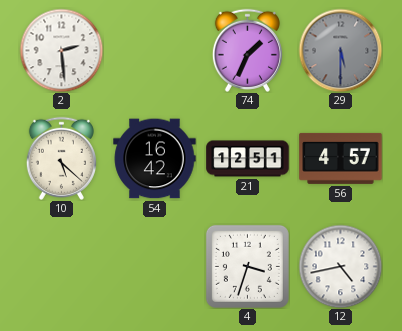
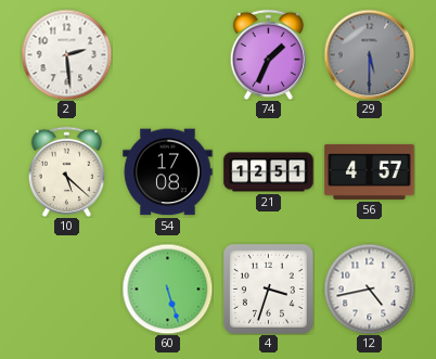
54: 16:42 -> 17:08
60: none -> 5:27
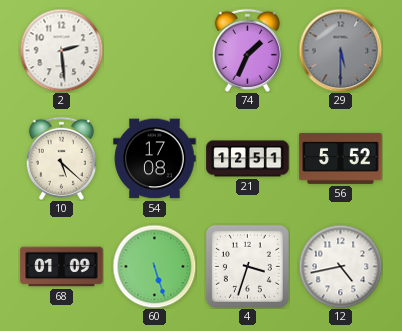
56: 4:57 -> 5:52
68: none -> 01:09
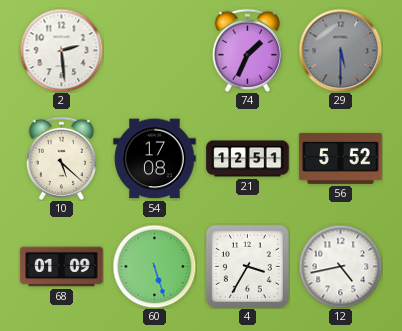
4: 3:33 -> 3:35
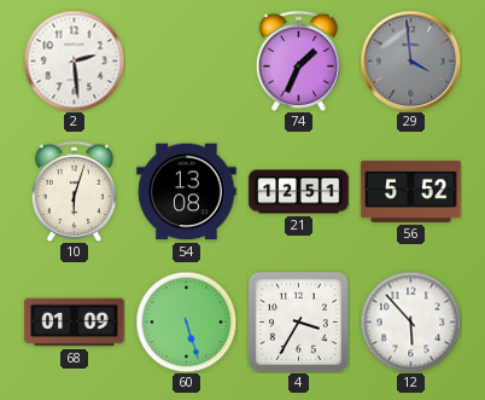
29: 5:30 -> 3:59
10: 5:22 -> 6:03
54: 17:08 -> 13:08
12: 4:43 -> 5:53
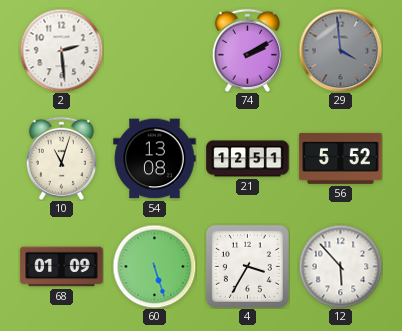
74: 1:34 -> 2:10
10: 6:03 -> 11:03
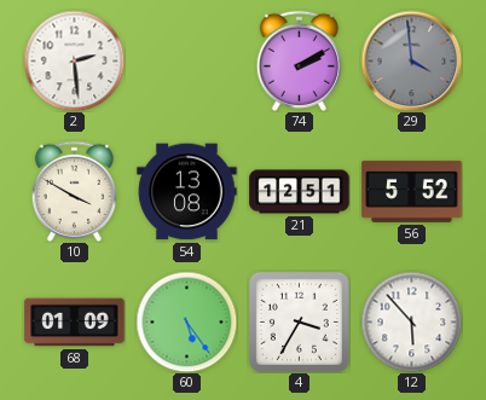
10: 11:03 -> 3:50
60: 5:27 -> 5:24
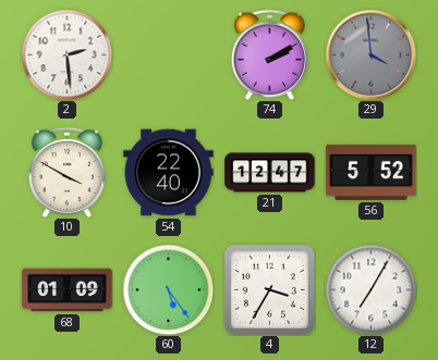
54: 13:08 -> 22:40
21: 12:51 -> 12:47
12: 5:53 -> 7:05
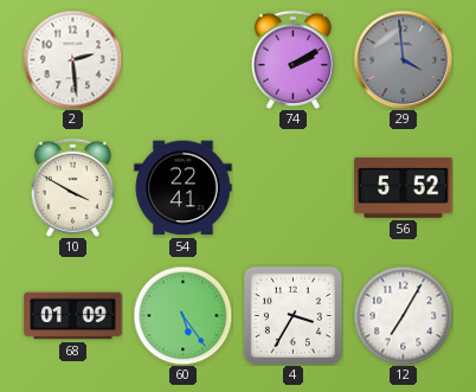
54: 22:40 -> 22:41
21: 12:47 -> none
